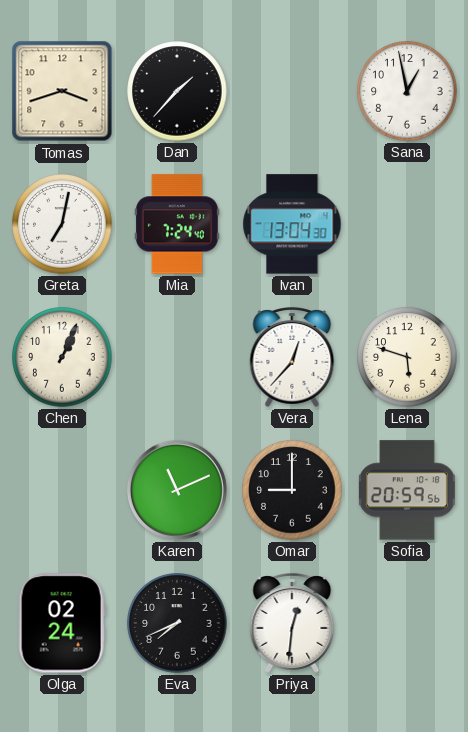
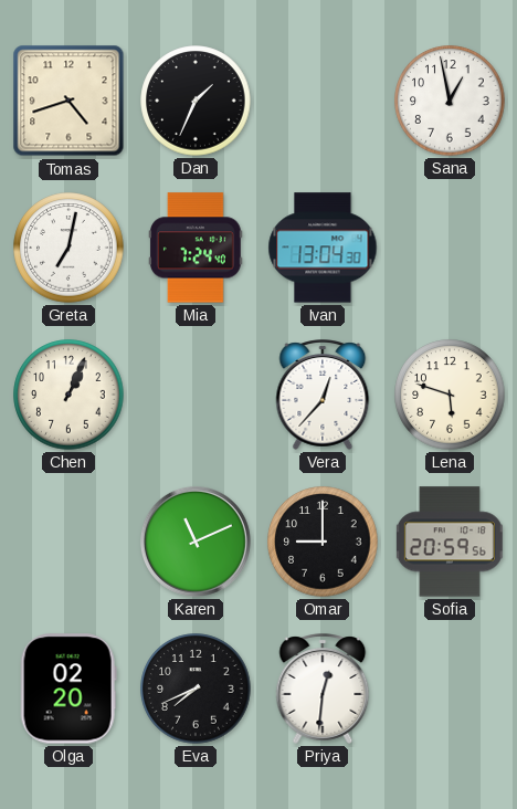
Tomas: 3:42 -> 4:42
Dan: 1:37 -> 1:34
Olga: 02:24 -> 02:20
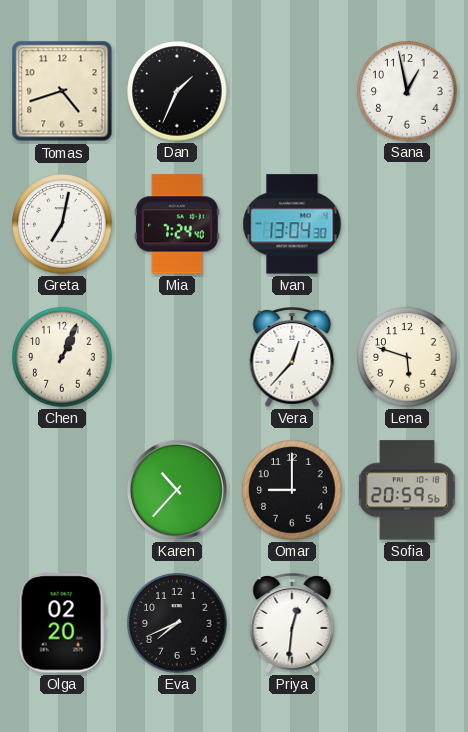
Karen: 11:11 -> 10:37
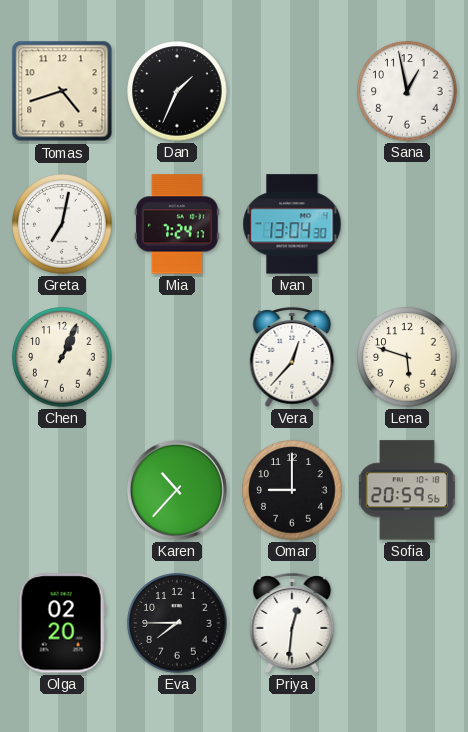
Mia: 7:24:40 -> 7:24:17
Eva: 7:41 -> 7:45
